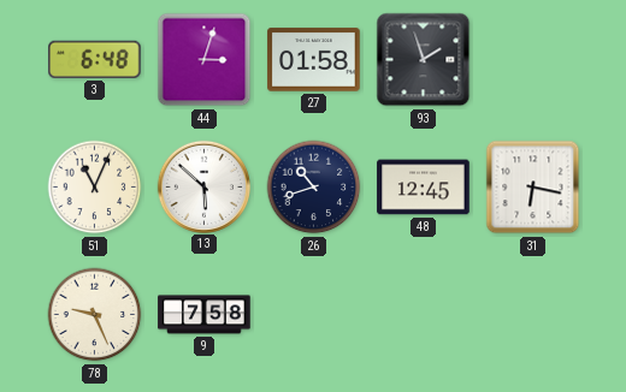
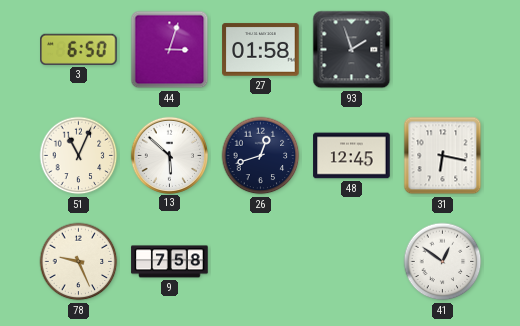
3: 6:48 -> 6:50
26: 10:42 -> 12:42
41: none -> 12:51
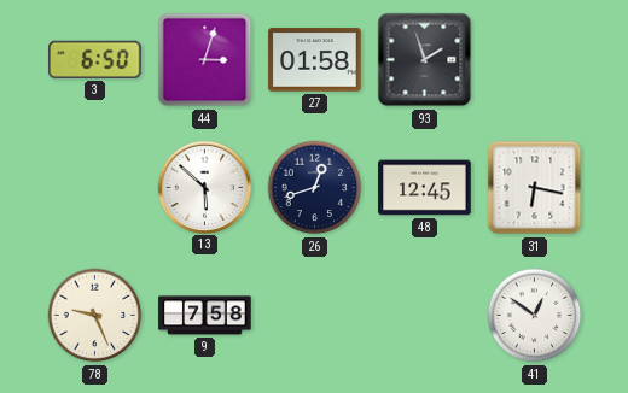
51: 11:04 -> none
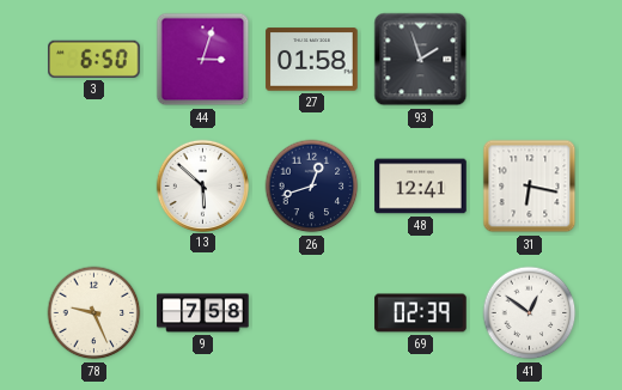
48: 12:45 -> 12:41
69: none -> 02:39
